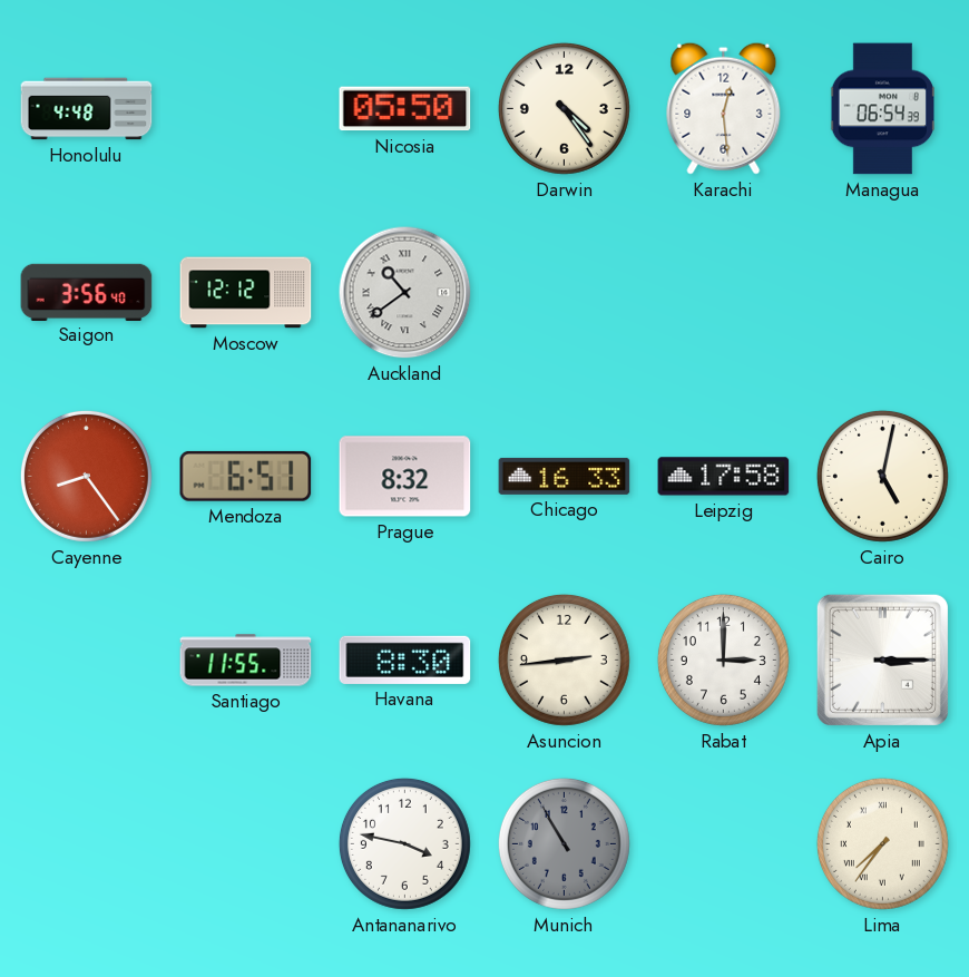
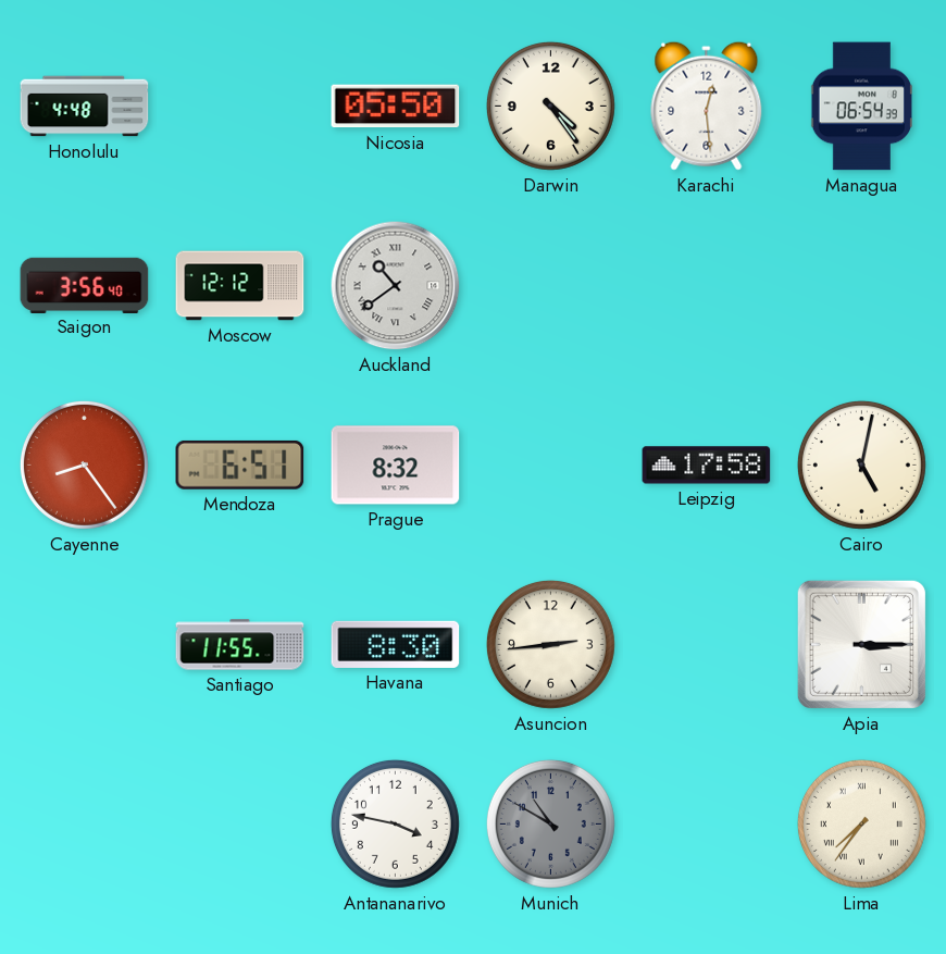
Chicago: 16:33 -> none
Rabat: 3:00 -> none
Munich: 10:55 -> 10:50
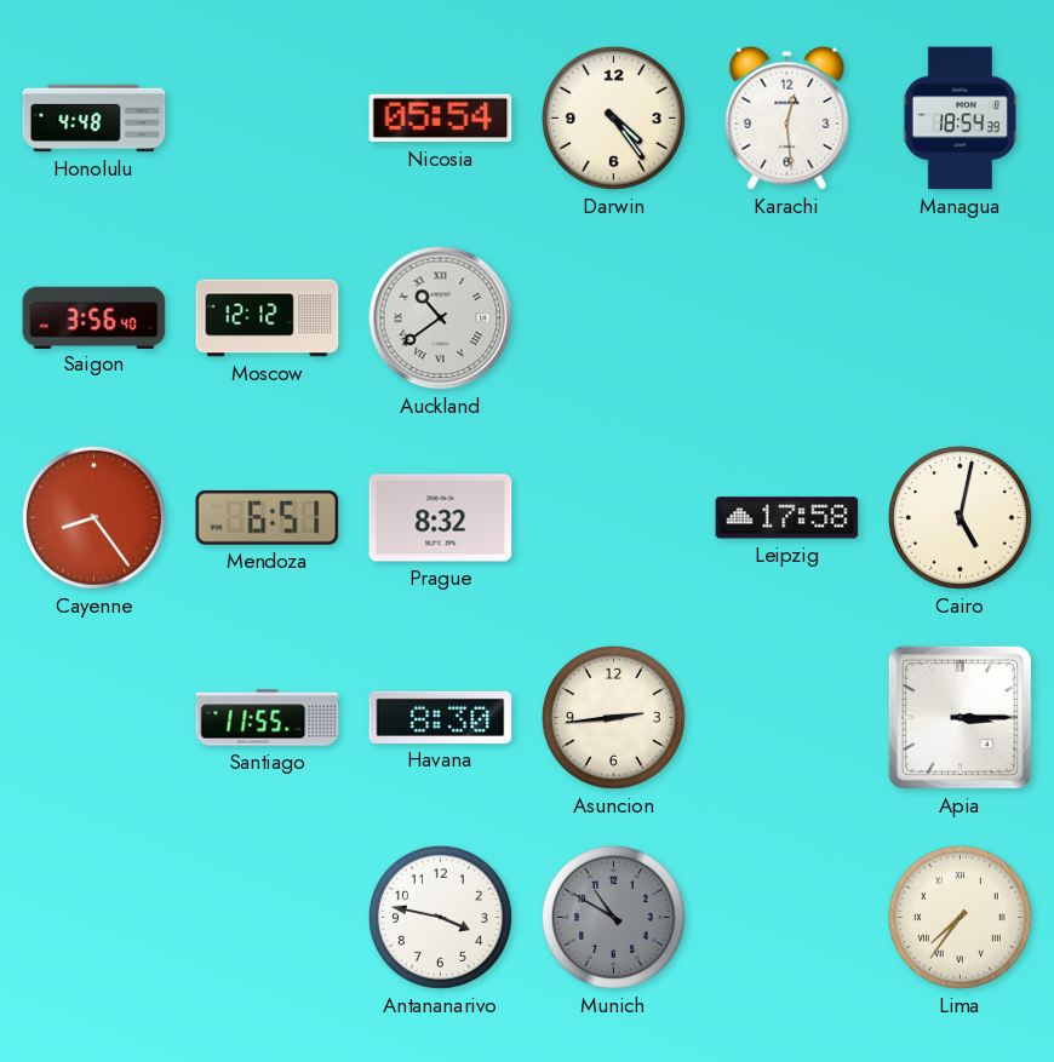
Nicosia: 05:50 -> 05:54
Managua: 06:54 -> 18:54
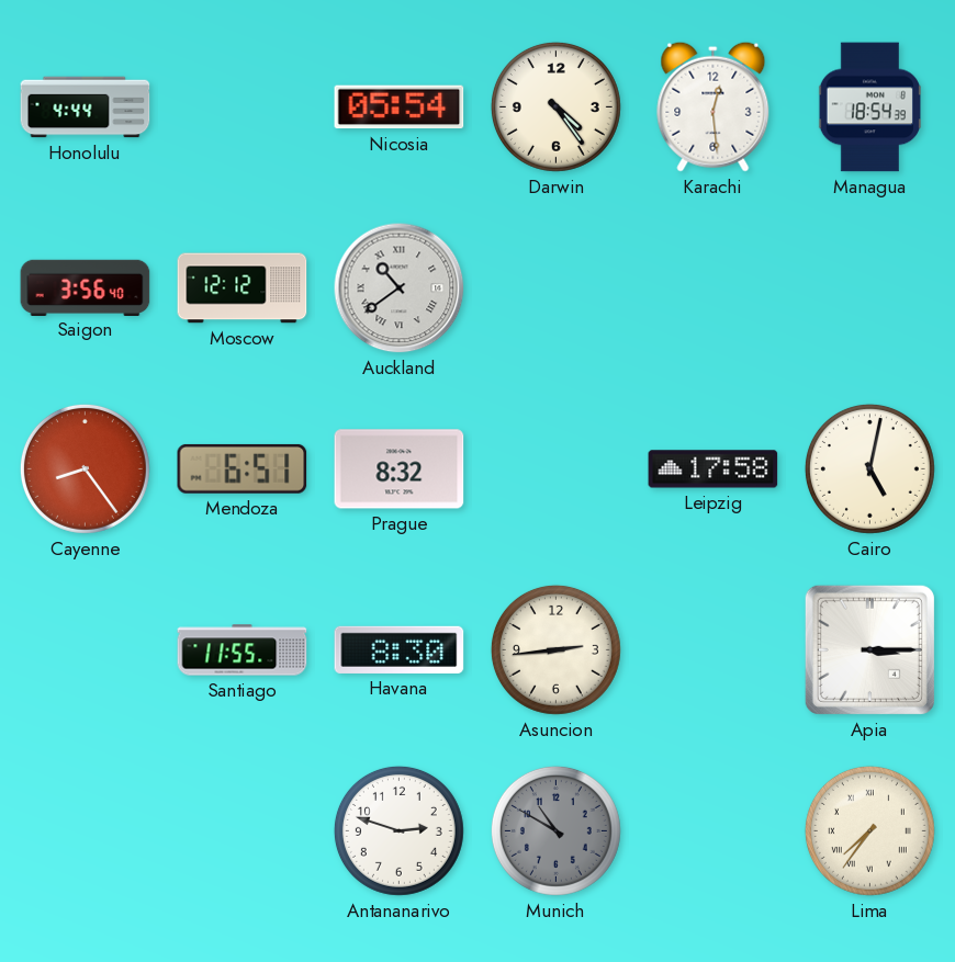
Honolulu: 4:48 -> 4:44
Antananarivo: 3:47 -> 2:48
